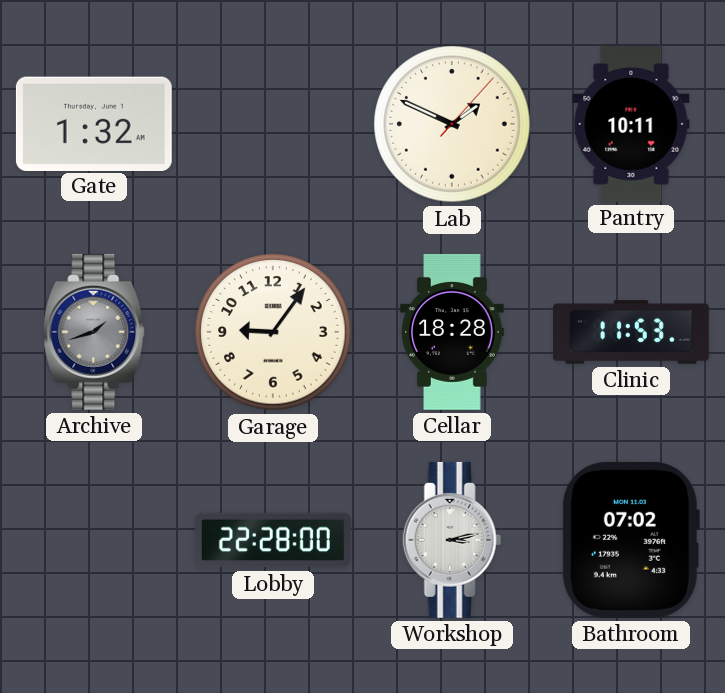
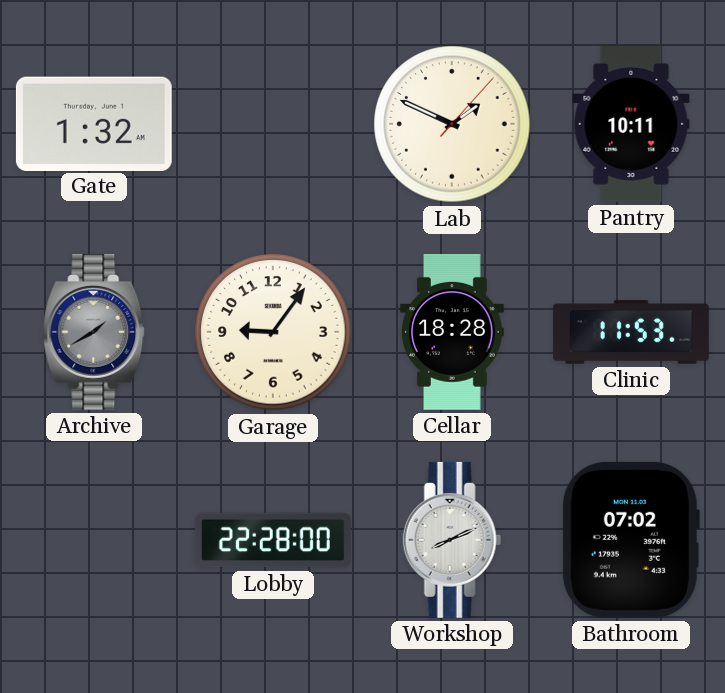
Archive: 1:42 -> 1:40
Workshop: 3:13 -> 8:11
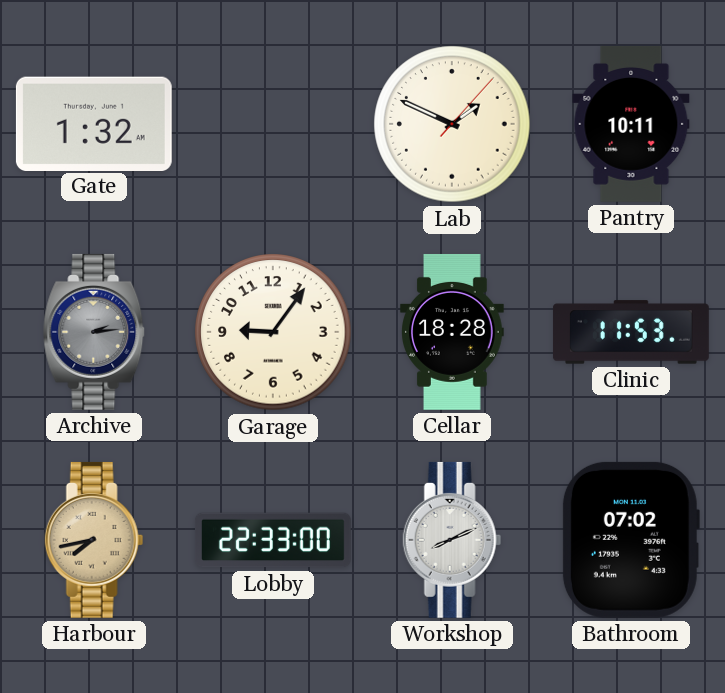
Archive: 1:40 -> 2:14
Harbour: none -> 7:43
Lobby: 22:28 -> 22:33
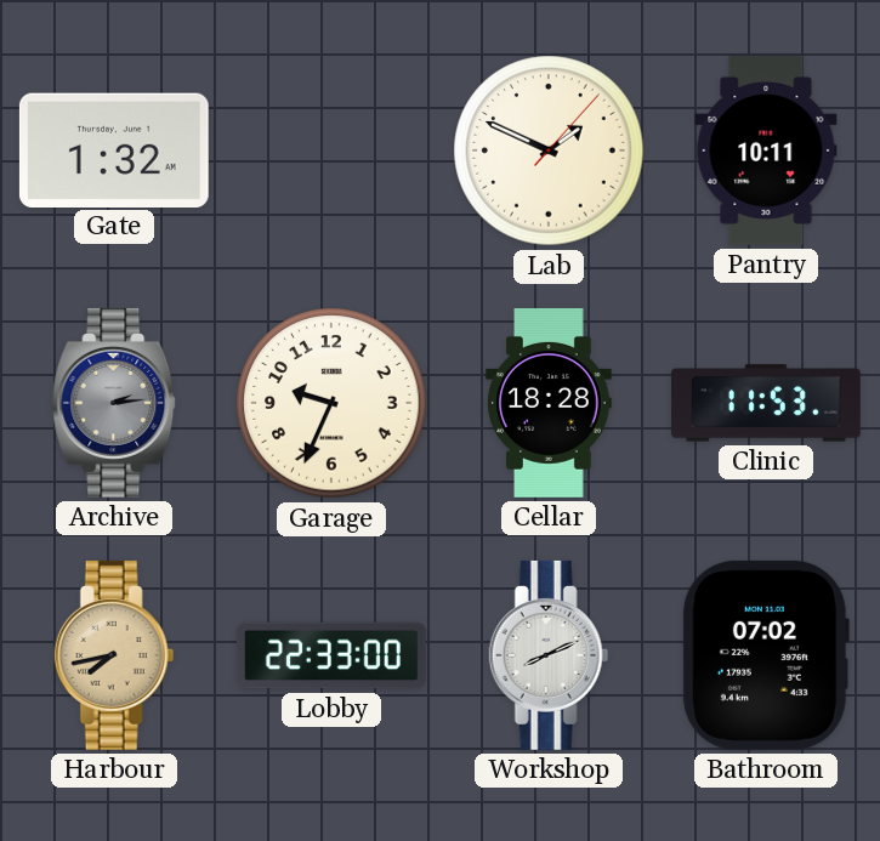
Garage: 9:06 -> 9:34
